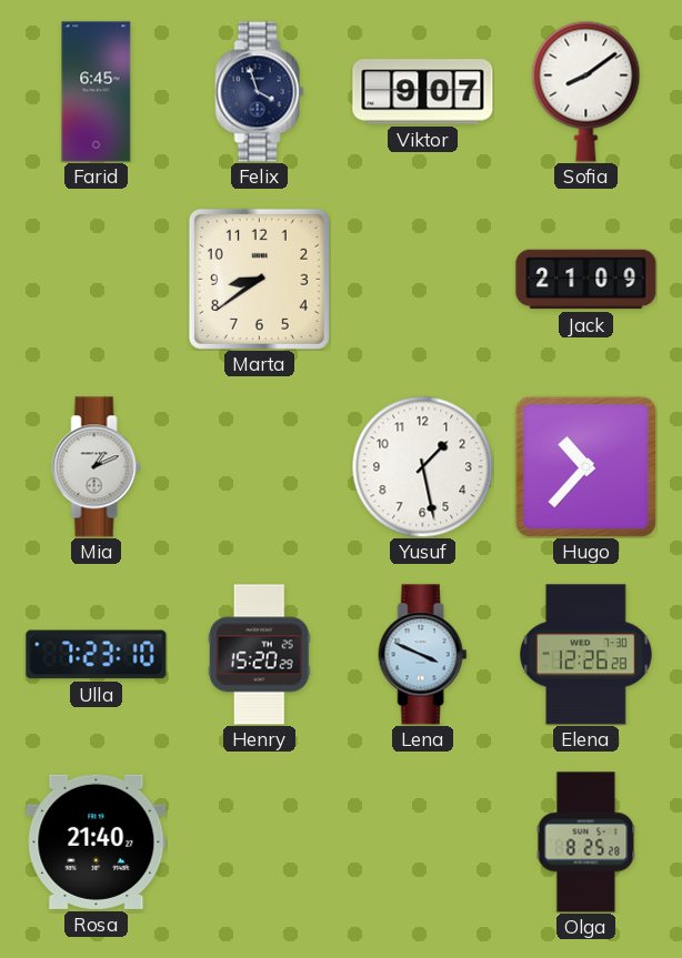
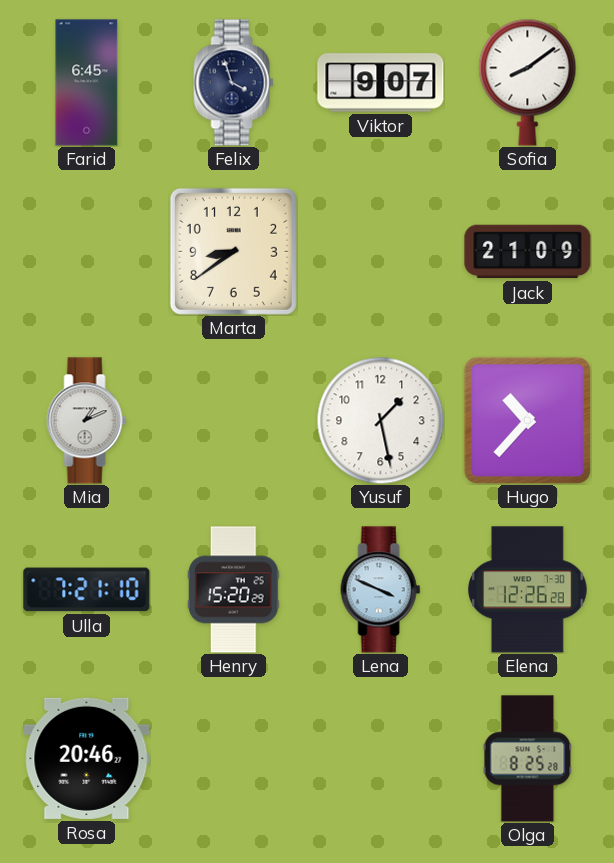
Ulla: 7:23 -> 7:21
Rosa: 21:40 -> 20:46
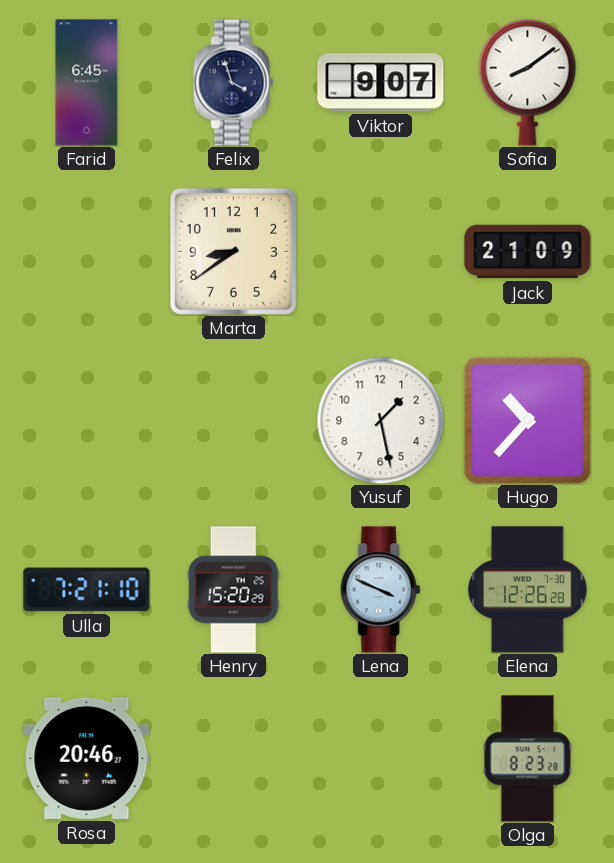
Mia: 1:11 -> none
Olga: 8:25 -> 8:23
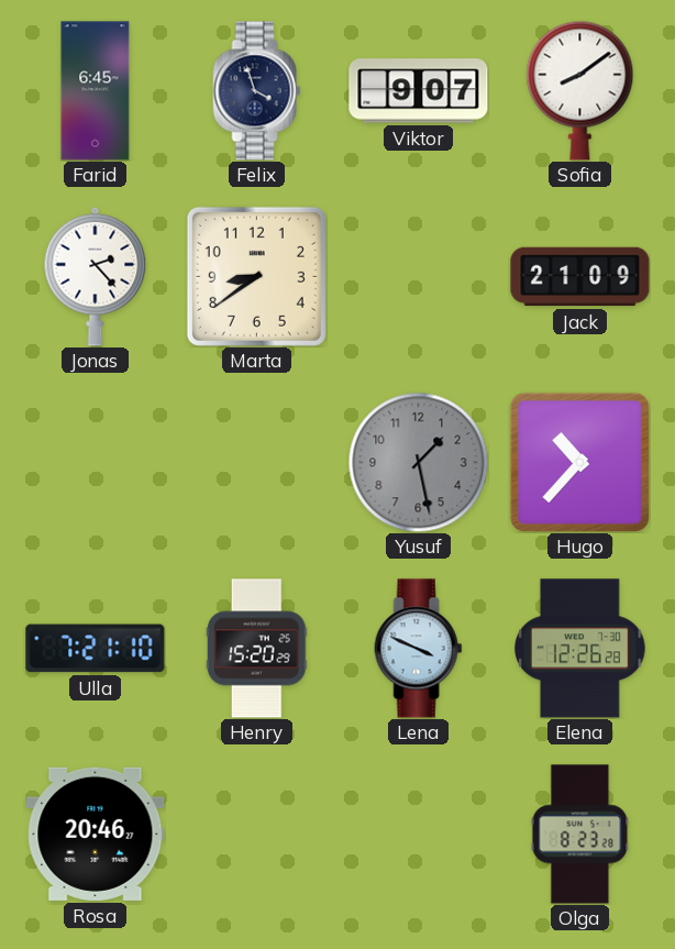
Jonas: none -> 2:23
Yusuf dial: white -> grey
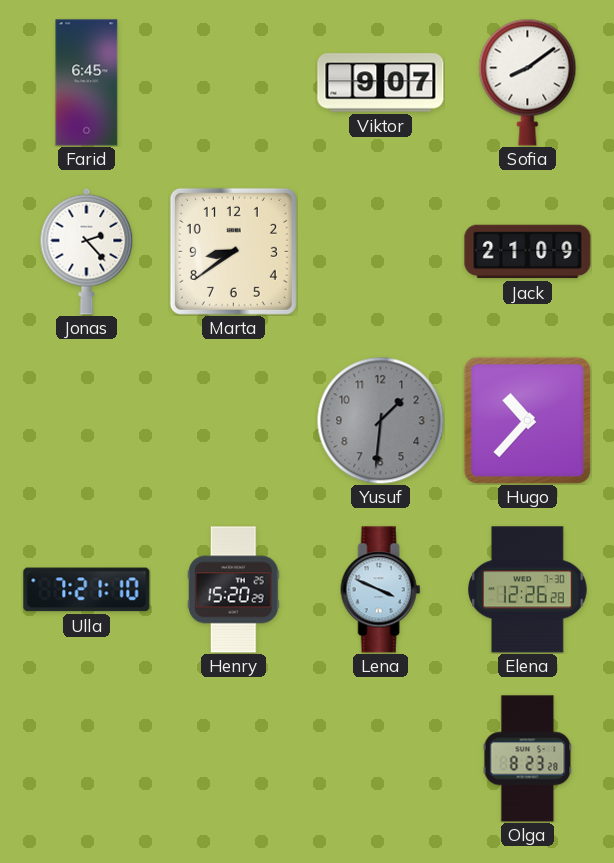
Felix: 3:57 -> none
Yusuf: 1:28 -> 1:31
Rosa: 20:46 -> none
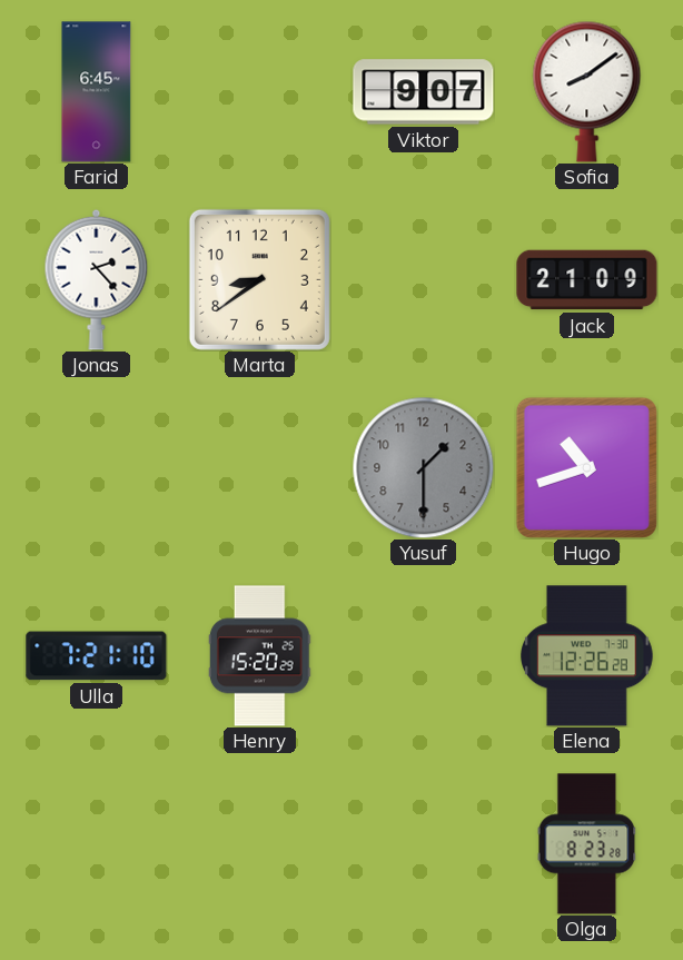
Yusuf: 1:31 -> 1:30
Hugo: 10:37 -> 10:42
Lena: 3:49 -> none
